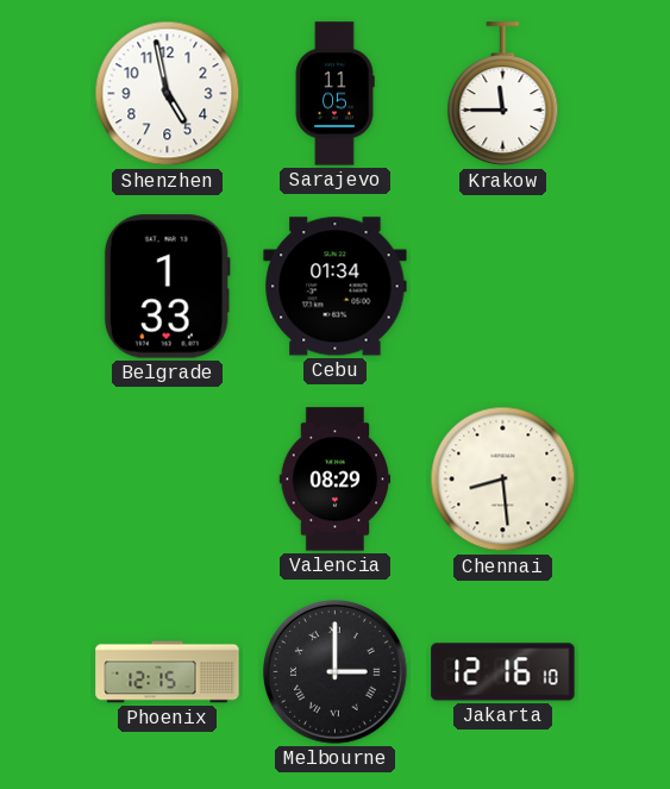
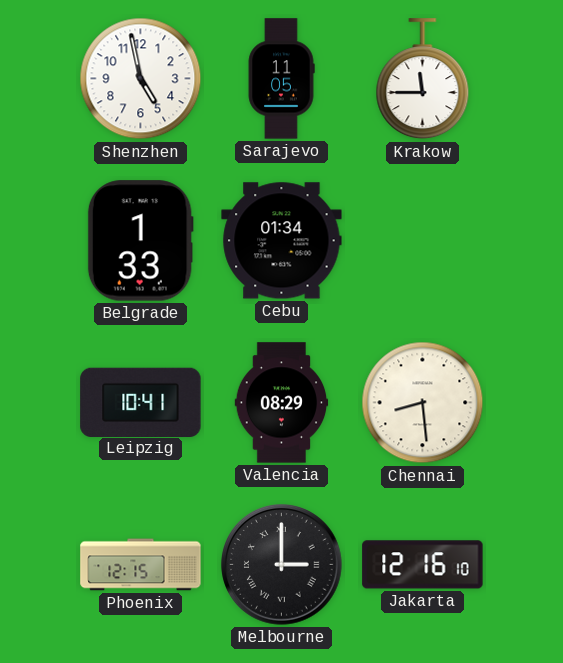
Leipzig: none -> 10:41
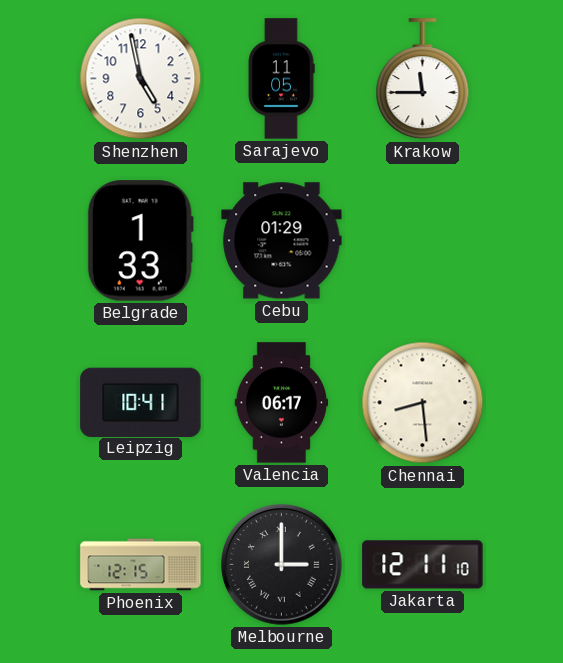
Cebu: 01:34 -> 01:29
Valencia: 08:29 -> 06:17
Jakarta: 12:16 -> 12:11
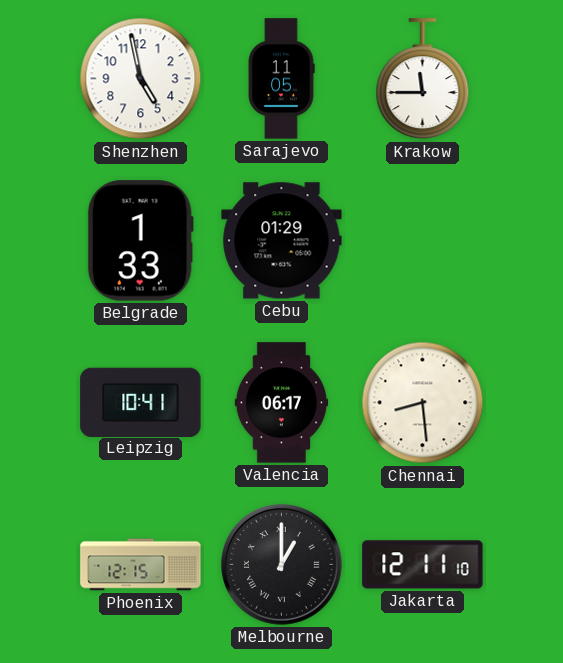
Melbourne: 3:00 -> 1:00
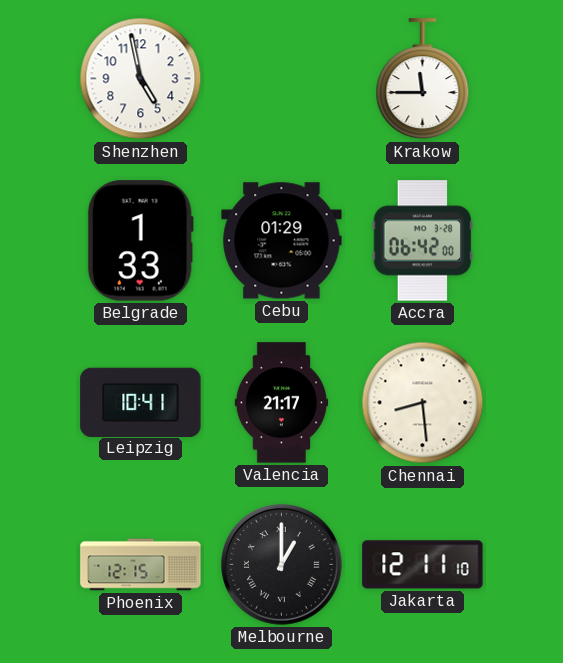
Sarajevo: 11:05 -> none
Accra: none -> 06:42
Valencia: 06:17 -> 21:17
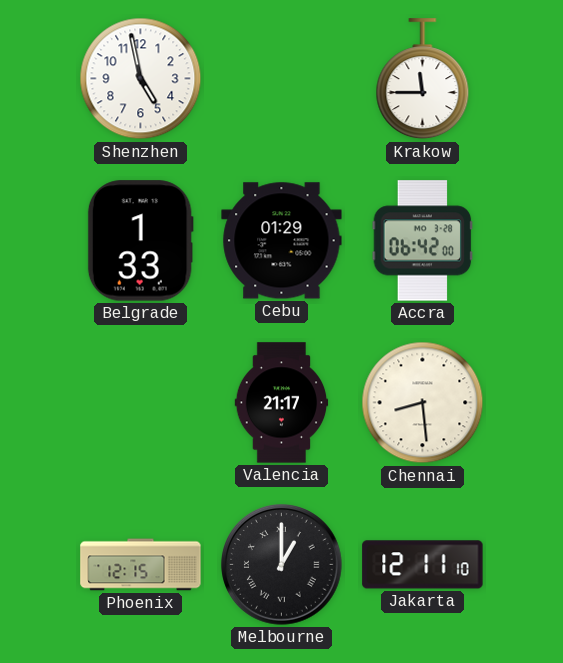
Leipzig: 10:41 -> none
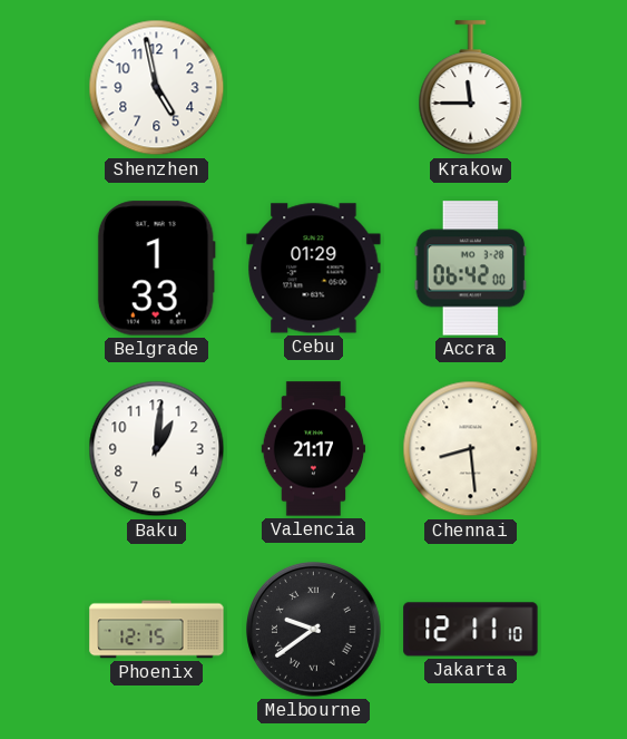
Baku: none -> 1:01
Melbourne: 1:00 -> 9:39
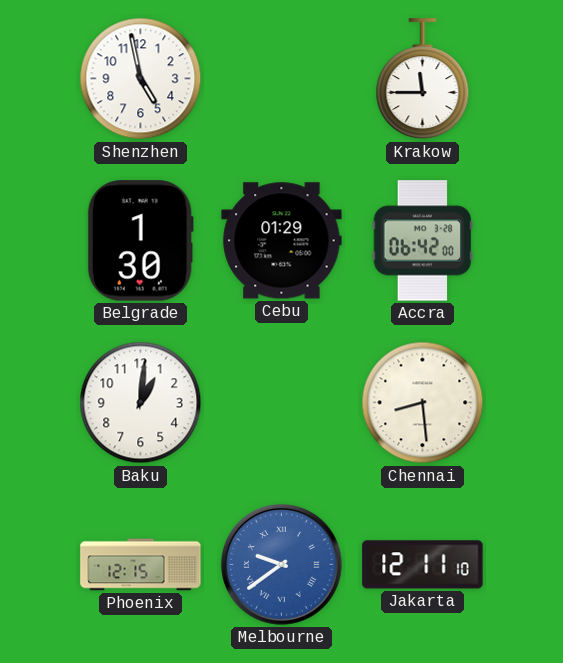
Belgrade: 1:33 -> 1:30
Valencia: 21:17 -> none
Melbourne dial: black -> blue
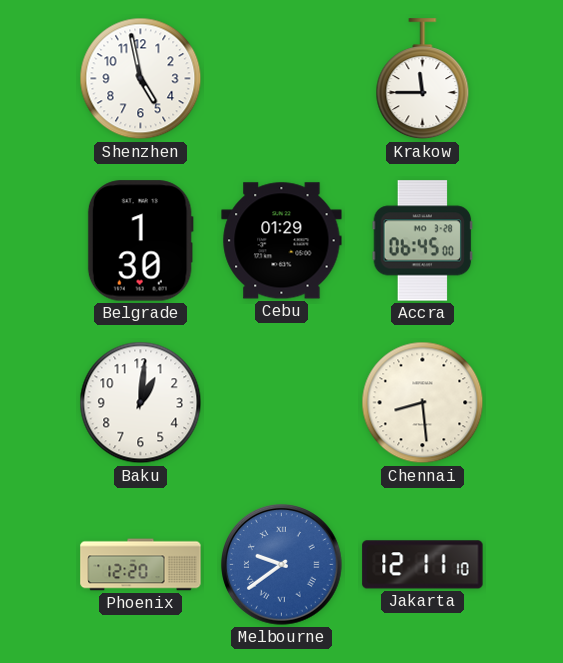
Accra: 06:42 -> 06:45
Phoenix: 12:15 -> 12:20
